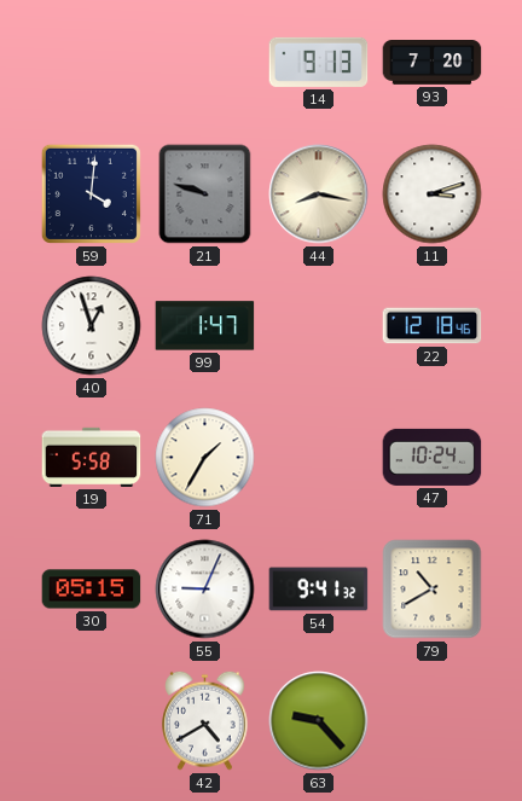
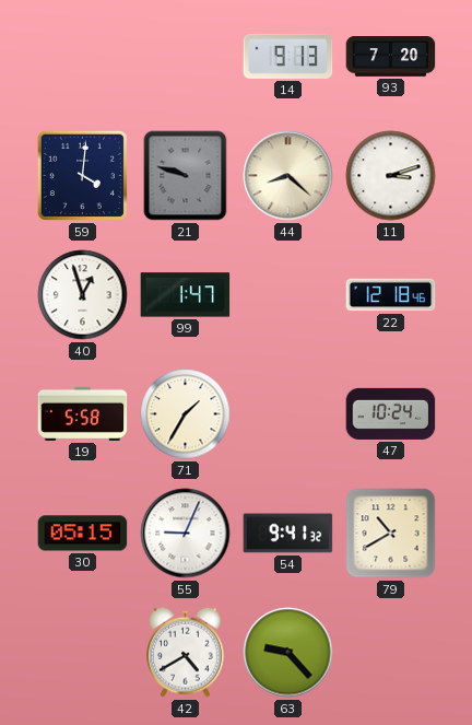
44: 8:17 -> 8:22
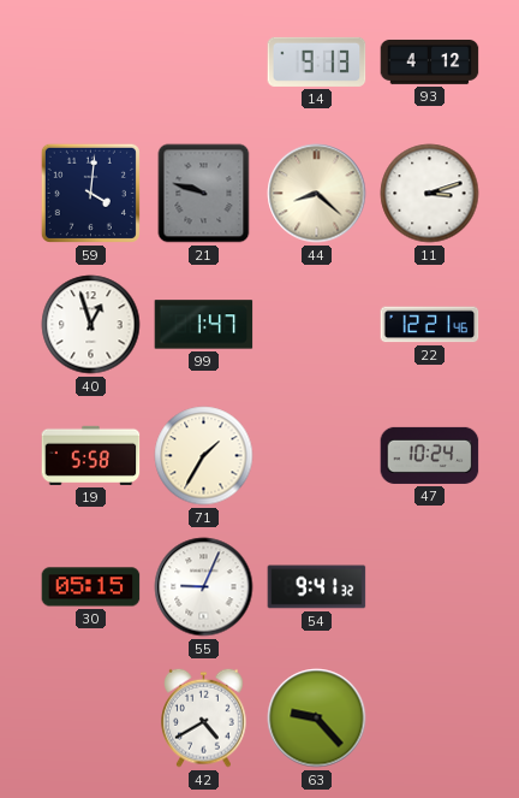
93: 7:20 -> 4:12
22: 12:18 -> 12:21
79: 10:40 -> none
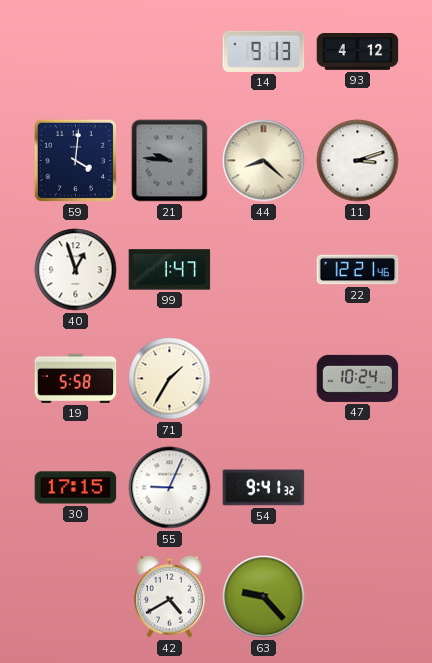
21: 9:48 -> 9:46
30: 05:15 -> 17:15
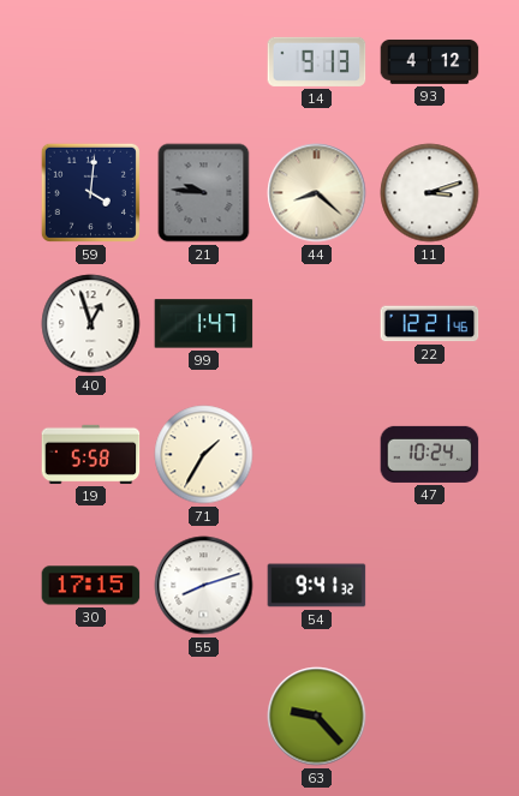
55: 9:04 -> 8:12
42: 4:40 -> none
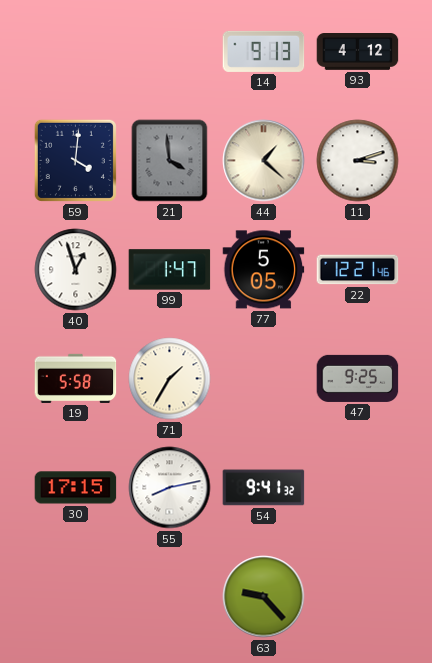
21: 9:46 -> 3:59
44: 8:22 -> 1:22
77: none -> 5:05
47: 10:24 -> 9:25
55: 8:12 -> 8:13
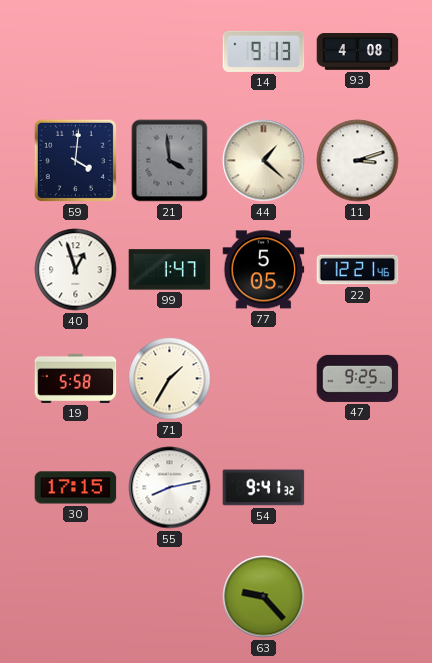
93: 4:12 -> 4:08
